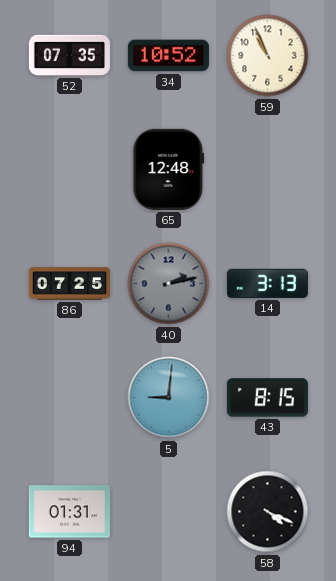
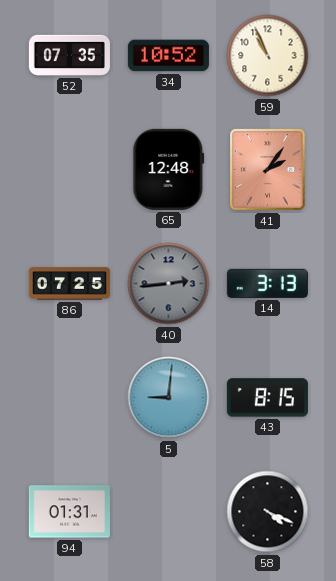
41: none -> 2:06
40: 2:13 -> 2:44
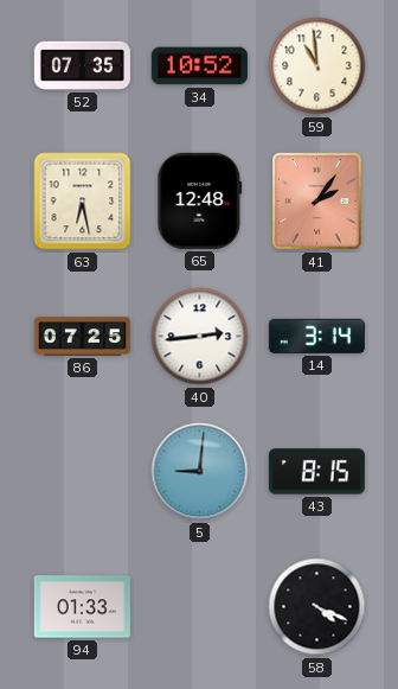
59: 10:56 -> 10:59
63: none -> 6:28
40 dial: grey -> white
14: 3:13 -> 3:14
94: 01:31 -> 01:33
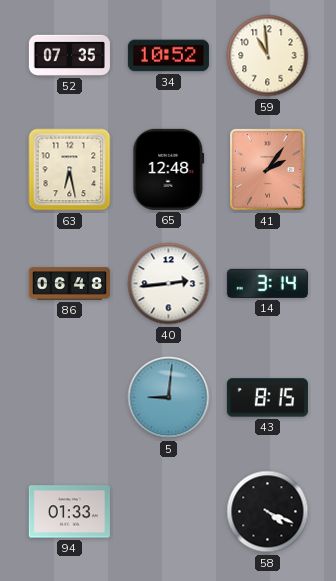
86: 07:25 -> 06:48
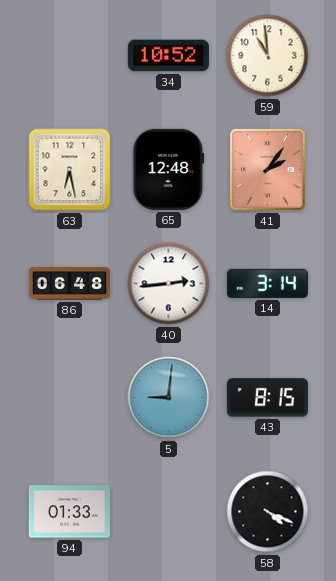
52: 07:35 -> none
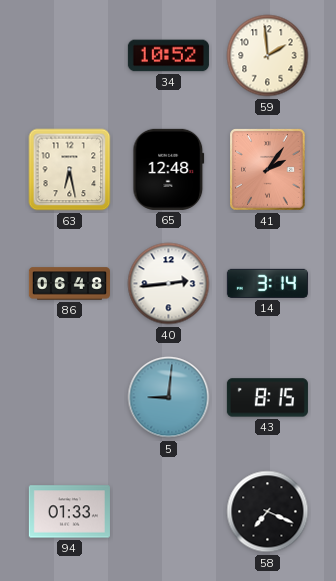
59: 10:59 -> 1:59
58: 4:19 -> 7:19
